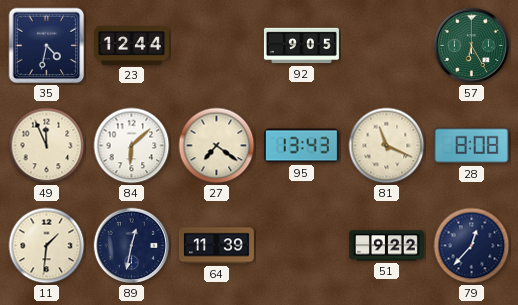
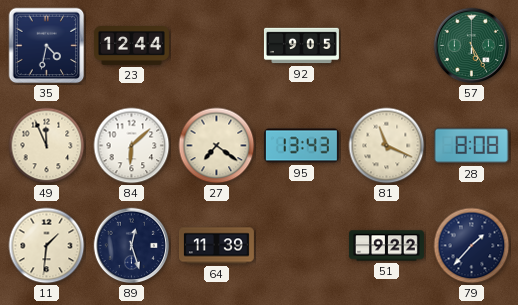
57: 6:25 -> 5:25
89: 12:32 -> 12:27
79: 12:37 -> 1:37
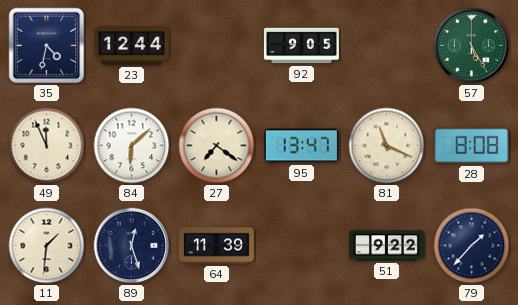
95: 13:43 -> 13:47
